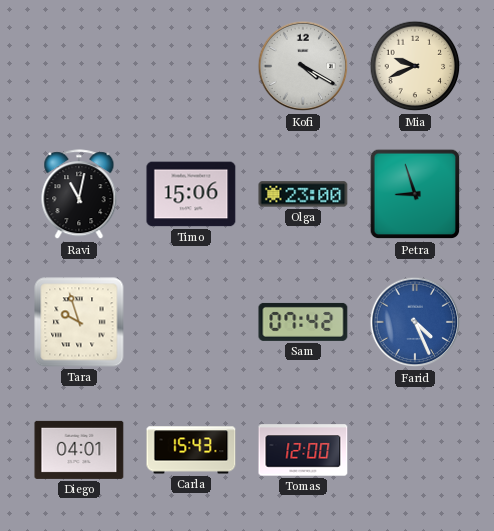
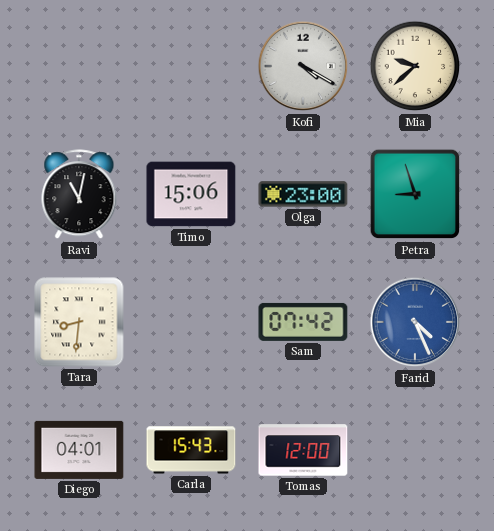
Mia: 9:41 -> 9:38
Tara: 9:57 -> 8:31
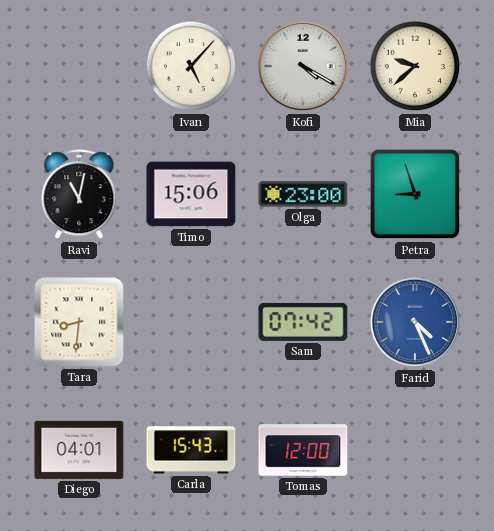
Ivan: none -> 5:07
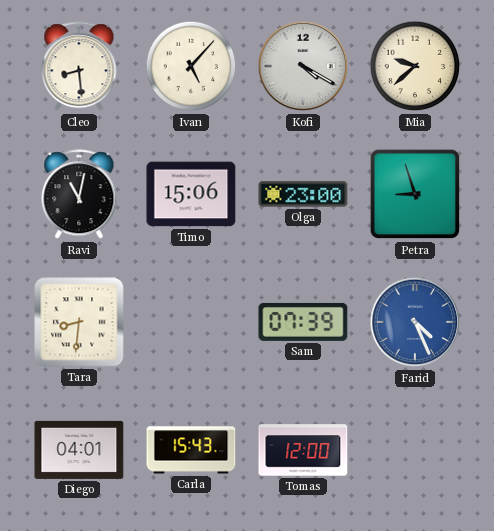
Cleo: none -> 8:29
Sam: 07:42 -> 07:39
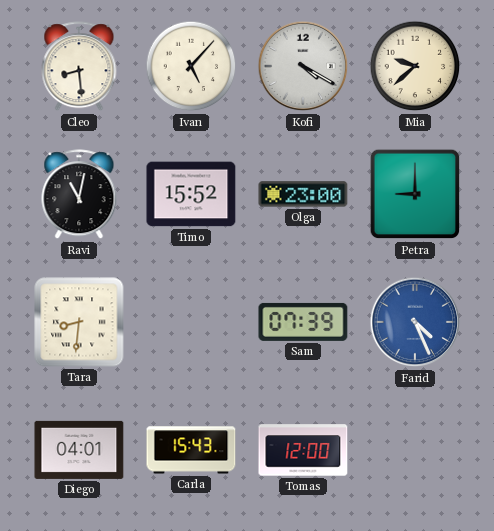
Timo: 15:06 -> 15:52
Petra: 8:57 -> 9:00
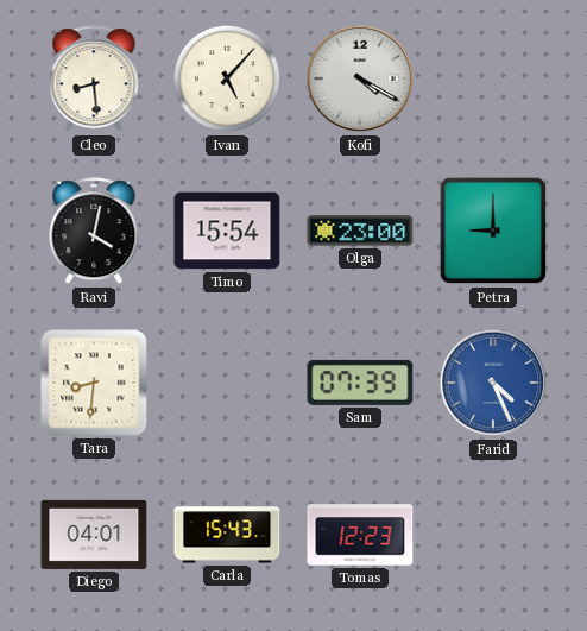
Mia: 9:38 -> none
Ravi: 11:02 -> 4:02
Timo: 15:52 -> 15:54
Tomas: 12:00 -> 12:23
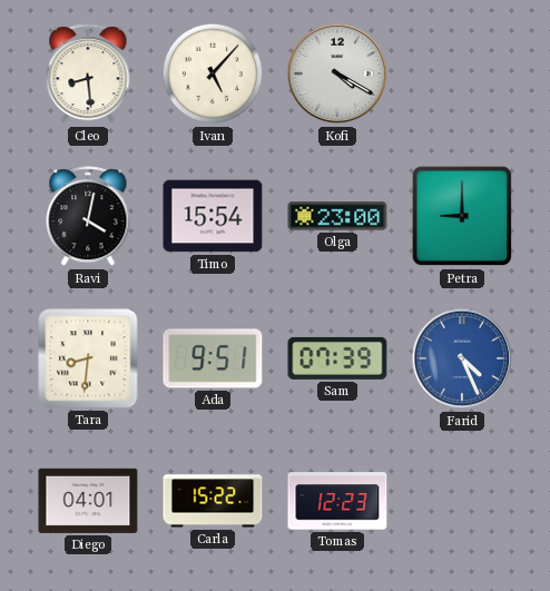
Ada: none -> 9:51
Carla: 15:43 -> 15:22
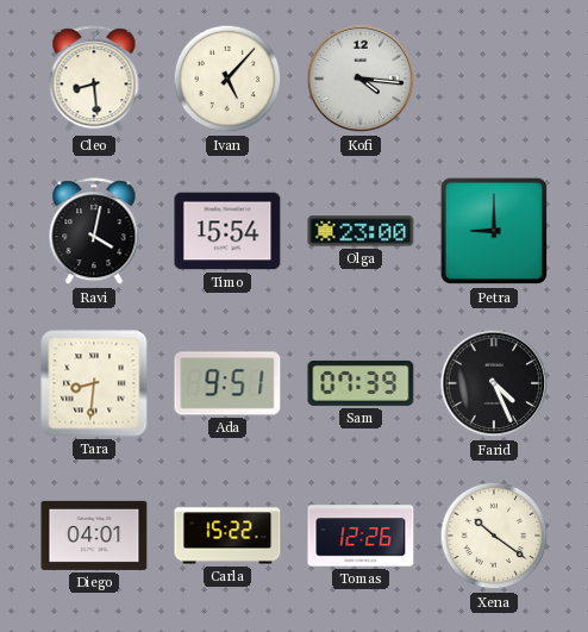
Kofi: 4:20 -> 4:16
Farid dial: blue -> black
Tomas: 12:23 -> 12:26
Xena: none -> 10:21
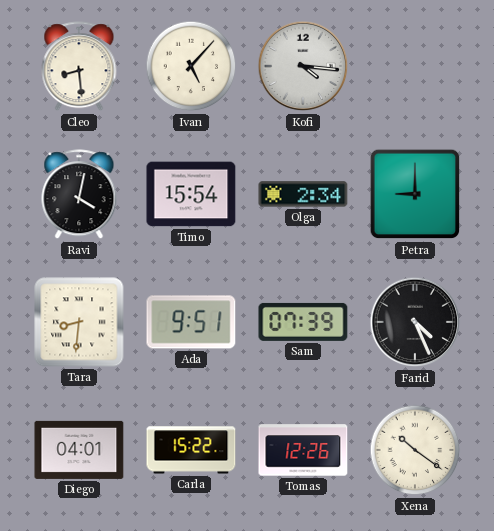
Olga: 23:00 -> 2:34
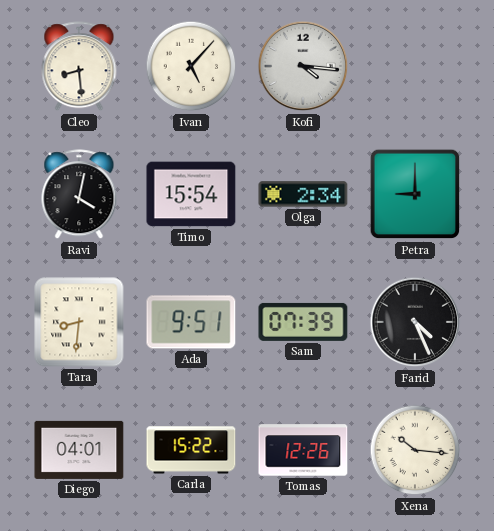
Xena: 10:21 -> 10:16
